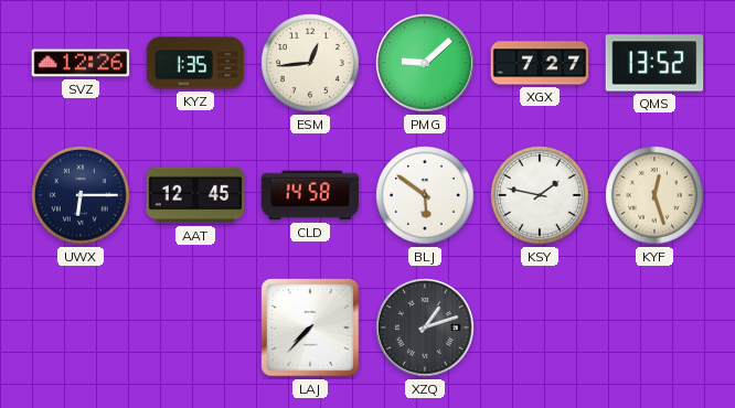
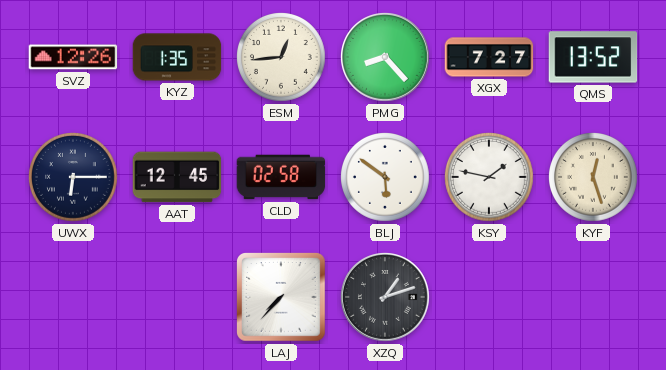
PMG: 9:08 -> 8:23
CLD: 14:58 -> 02:58
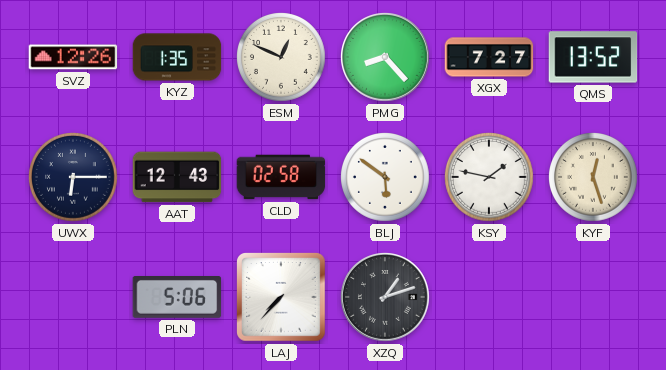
ESM: 12:44 -> 12:49
AAT: 12:45 -> 12:43
PLN: none -> 5:06
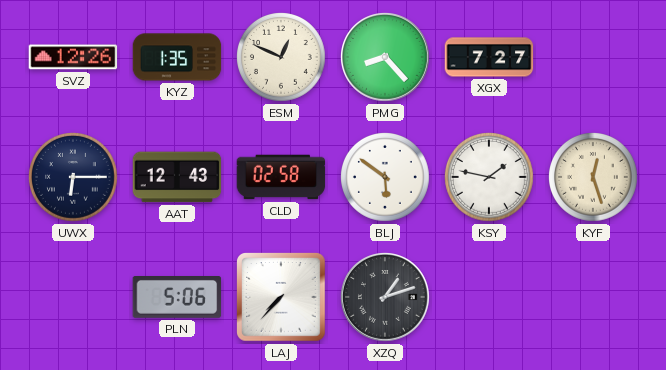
QMS: 13:52 -> none
